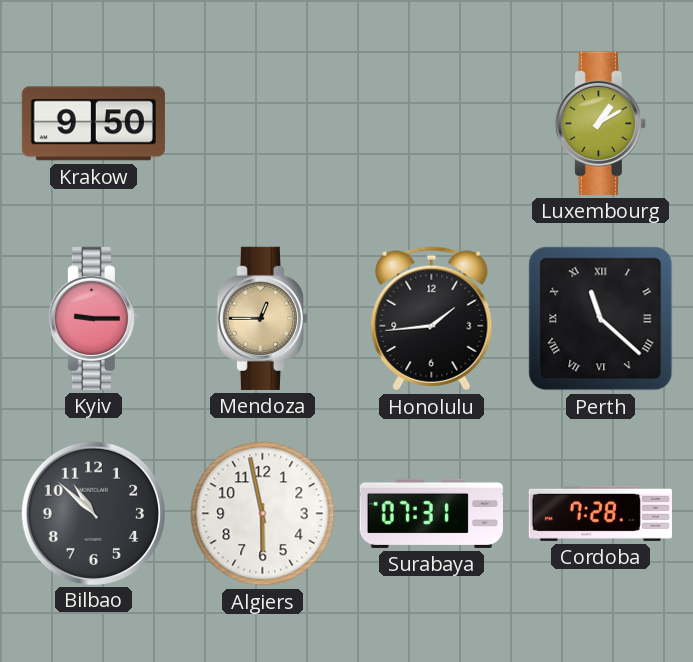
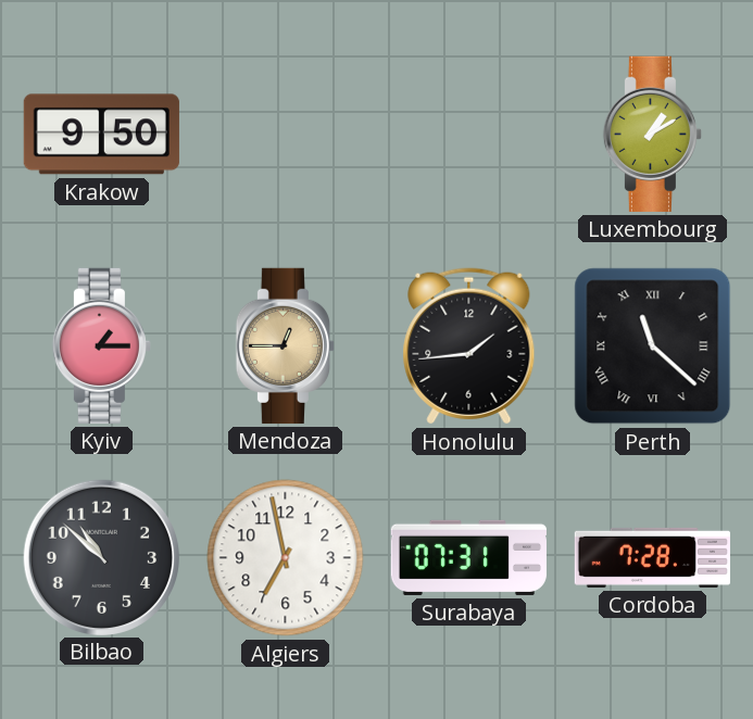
Kyiv: 9:15 -> 1:15
Algiers: 5:58 -> 6:58
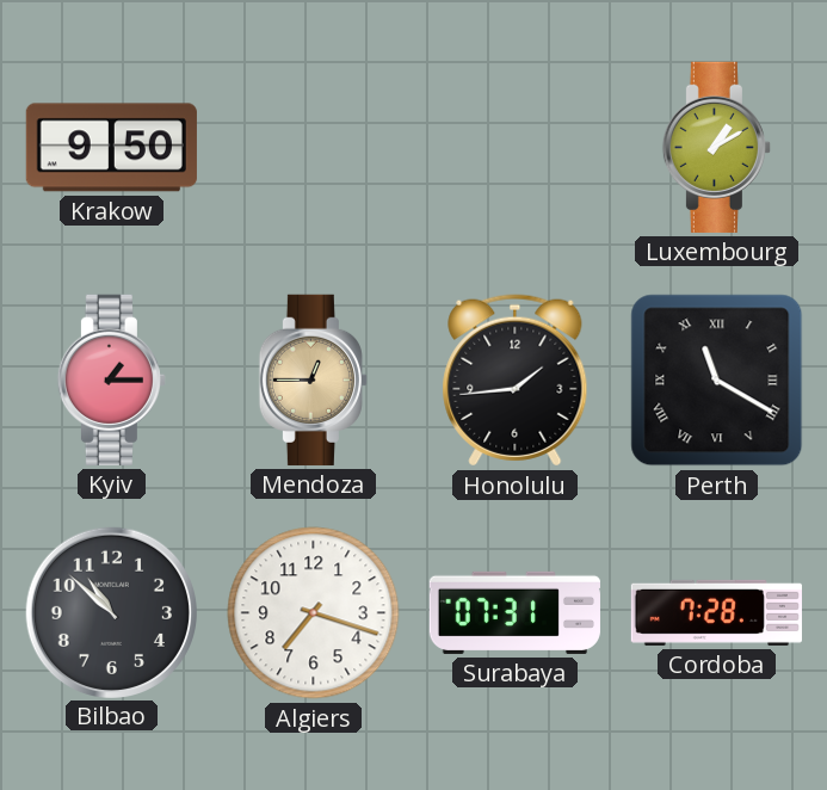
Perth: 11:22 -> 11:20
Algiers: 6:58 -> 7:18
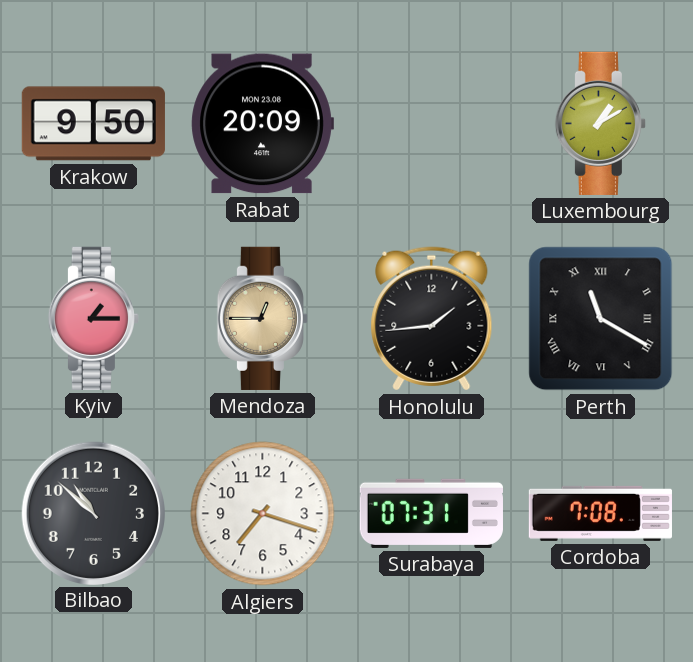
Rabat: none -> 20:09
Cordoba: 7:28 -> 7:08
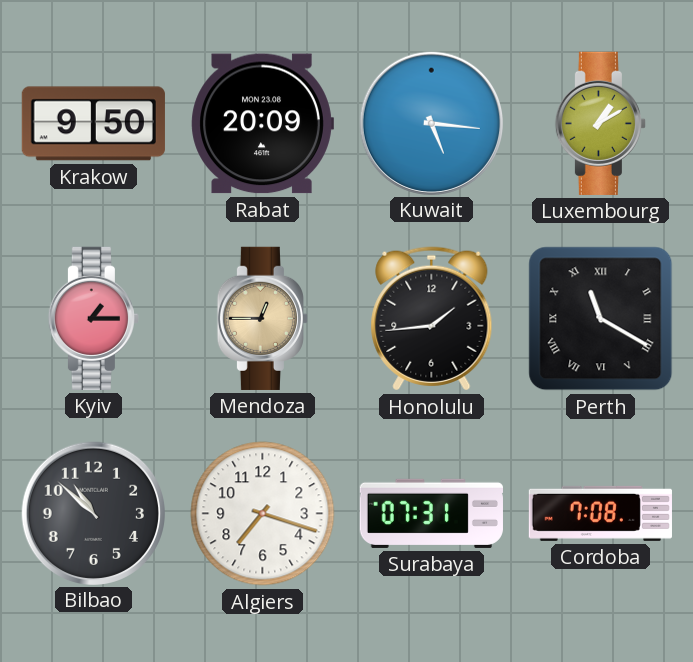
Kuwait: none -> 5:16
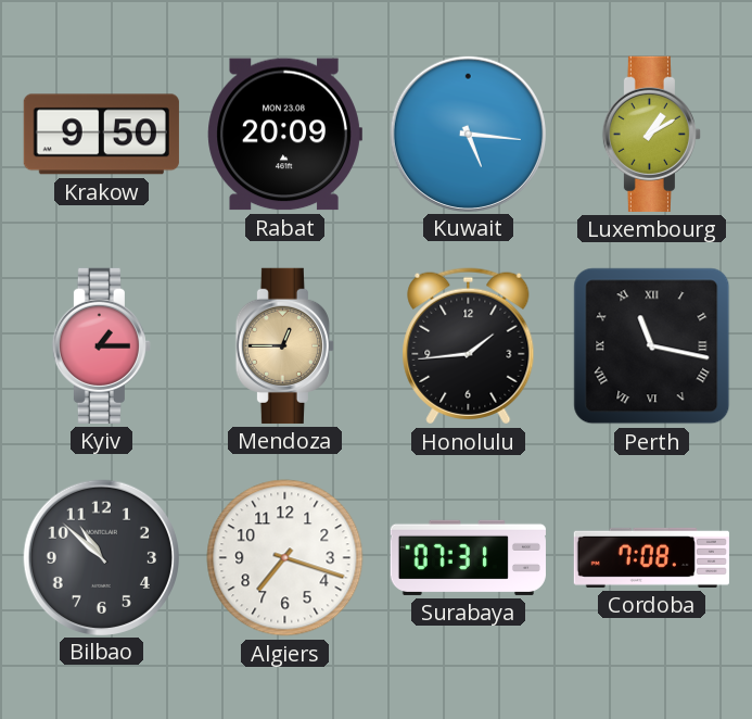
Perth: 11:20 -> 11:17
